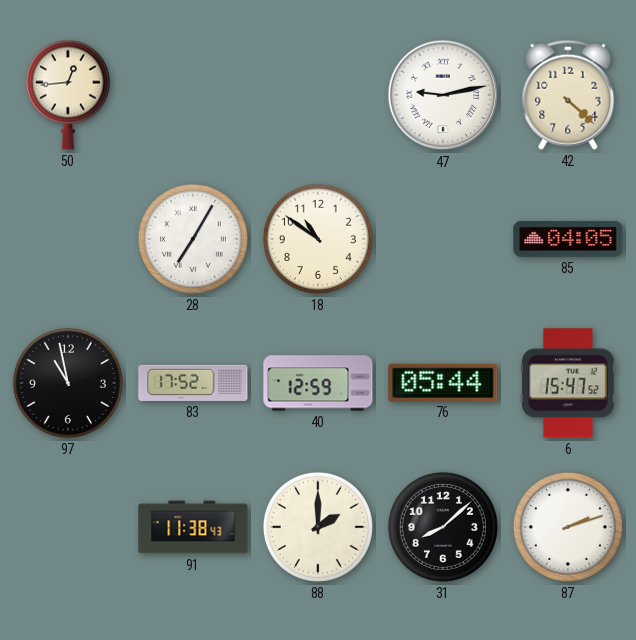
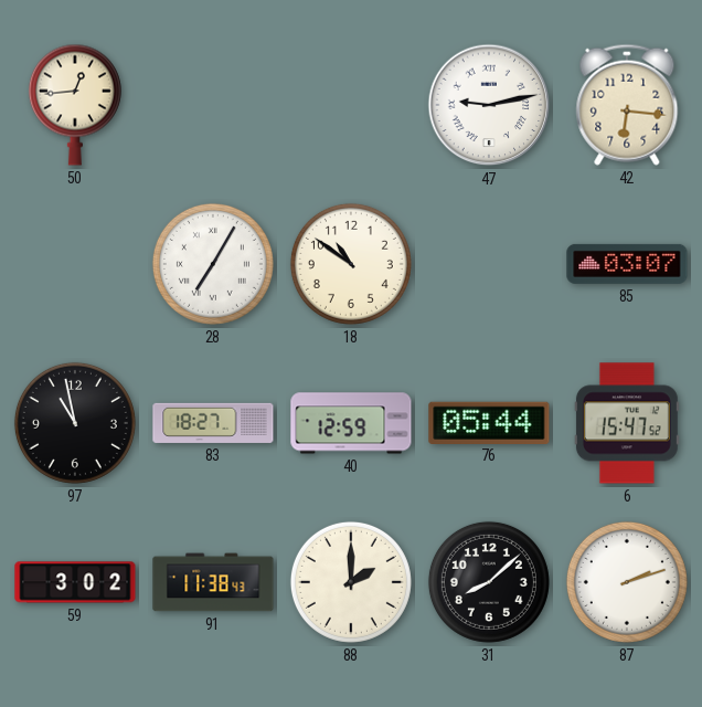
42: 4:22 -> 6:16
85: 04:05 -> 03:07
83: 17:52 -> 18:27
59: none -> 3:02
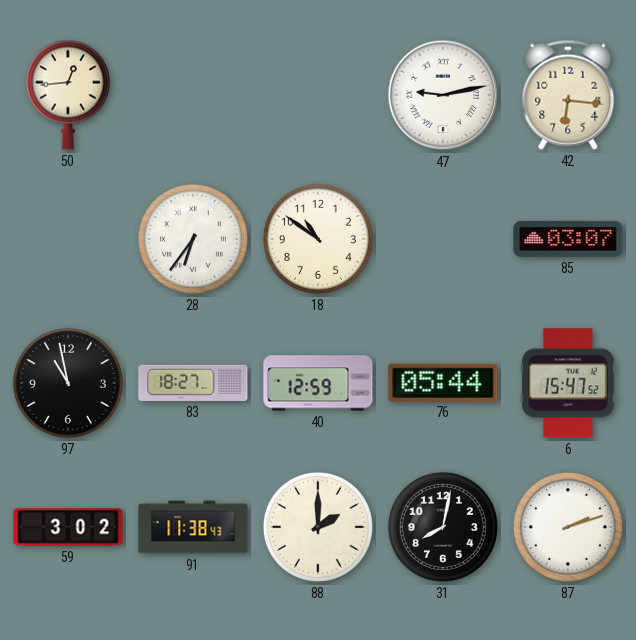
28: 7:05 -> 6:36
31: 8:08 -> 8:02
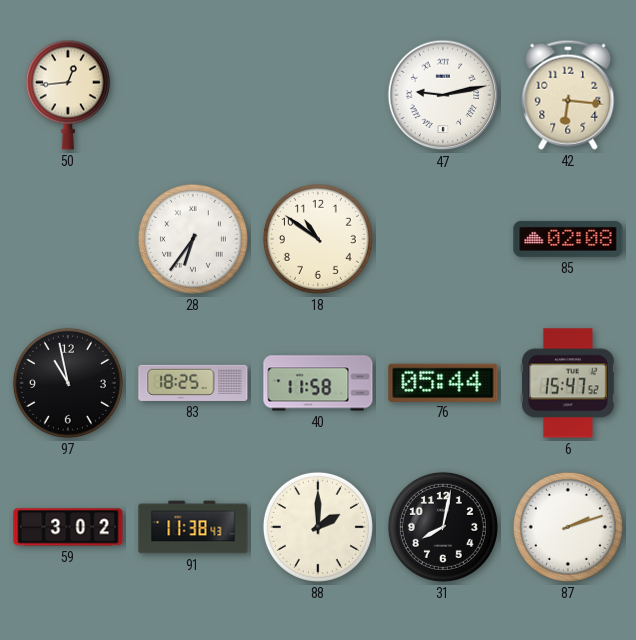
85: 03:07 -> 02:08
83: 18:27 -> 18:25
40: 12:59 -> 11:58
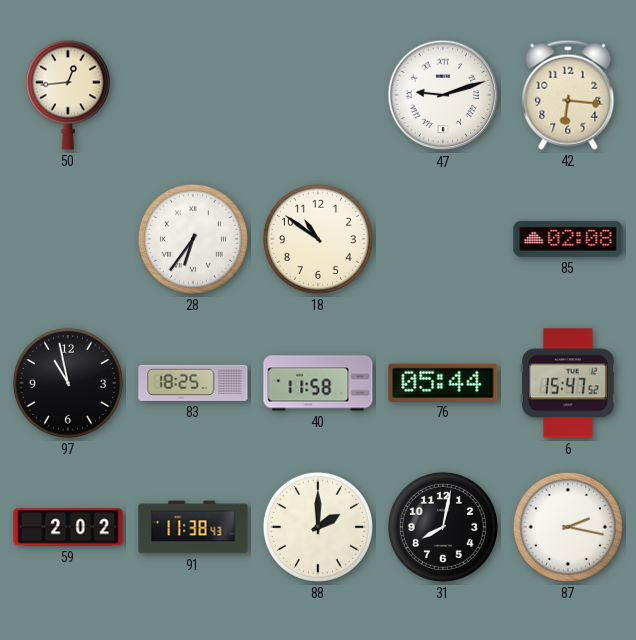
47: 9:13 -> 9:12
59: 3:02 -> 2:02
87: 2:12 -> 2:17
